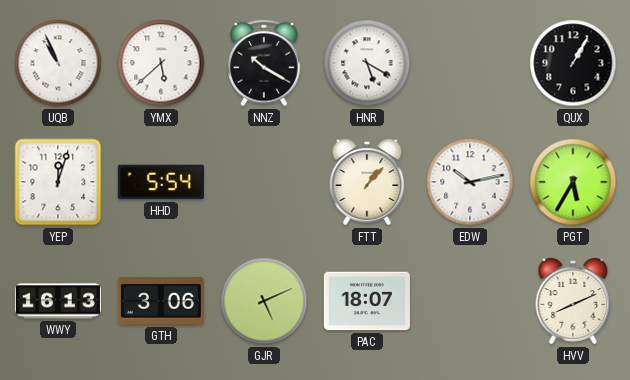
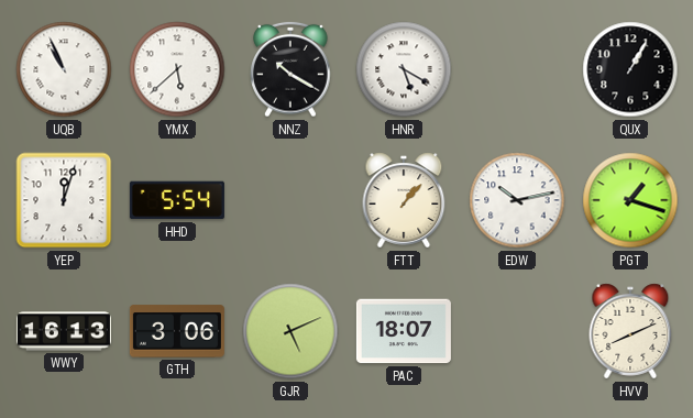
PGT: 5:35 -> 1:18
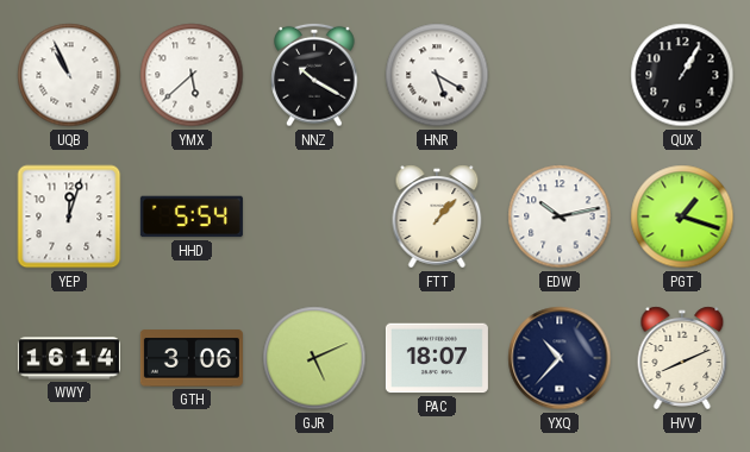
WWY: 16:13 -> 16:14
YXQ: none -> 10:37
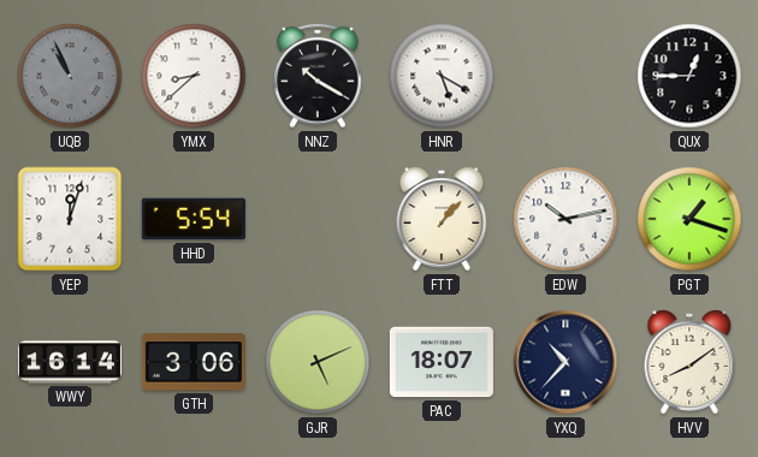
UQB dial: white -> grey
YMX: 5:38 -> 8:38
QUX: 1:05 -> 12:45
HVV: 8:11 -> 8:09
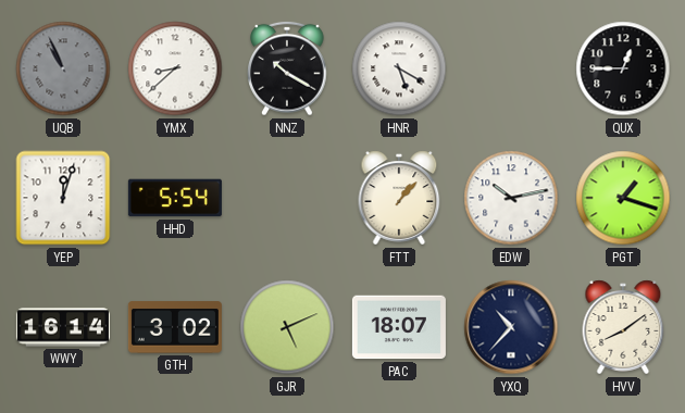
GTH: 3:06 -> 3:02
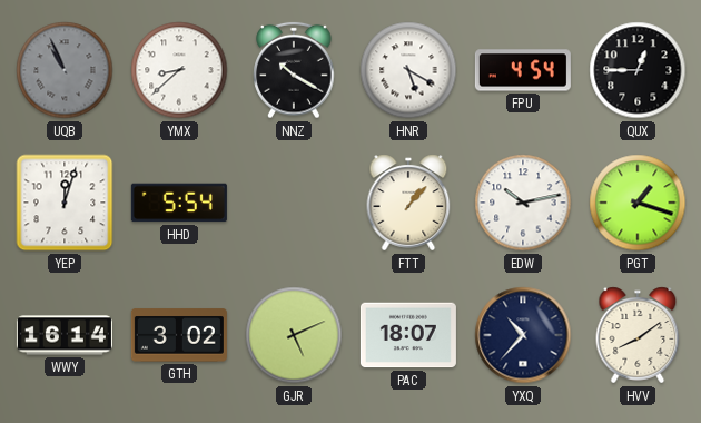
FPU: none -> 4:54
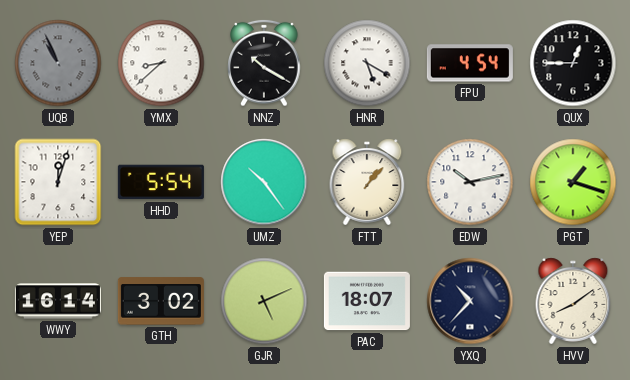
UMZ: none -> 10:24
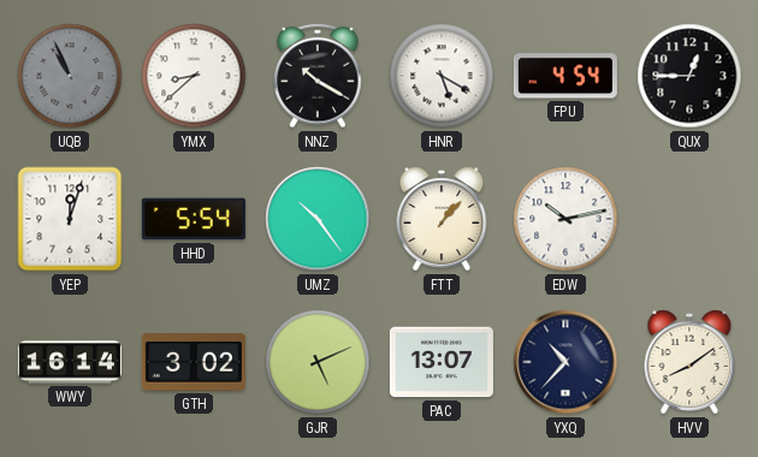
PGT: 1:18 -> none
PAC: 18:07 -> 13:07
